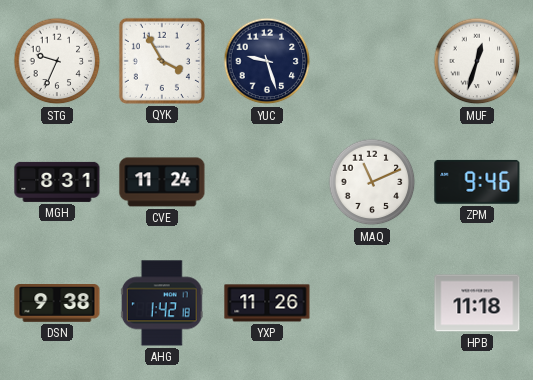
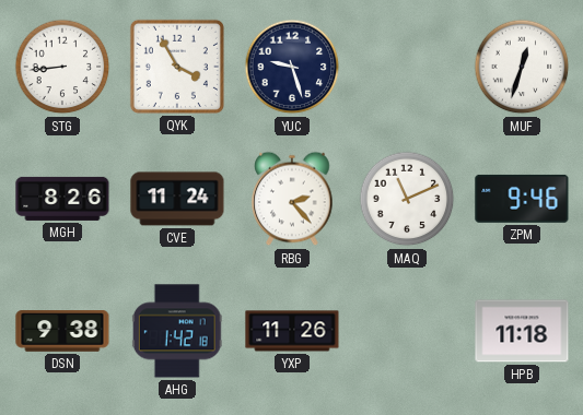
STG: 9:34 -> 8:44
MGH: 8:31 -> 8:26
RBG: none -> 2:23
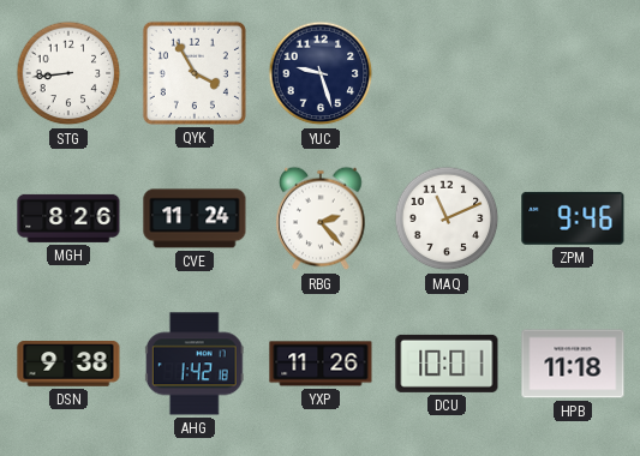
MUF: 12:33 -> none
DCU: none -> 10:01
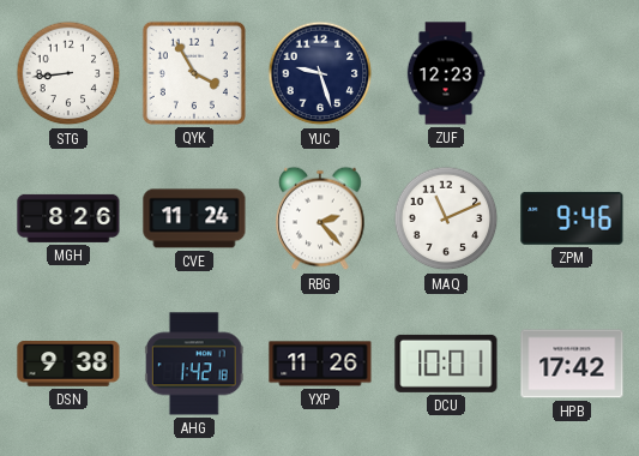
ZUF: none -> 12:23
HPB: 11:18 -> 17:42
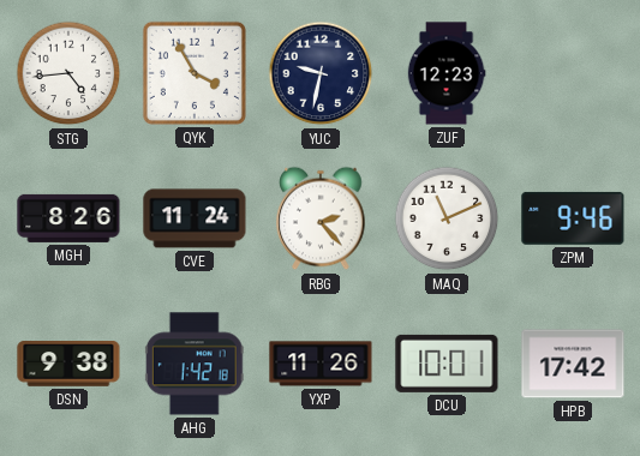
STG: 8:44 -> 4:44
YUC: 9:27 -> 9:32
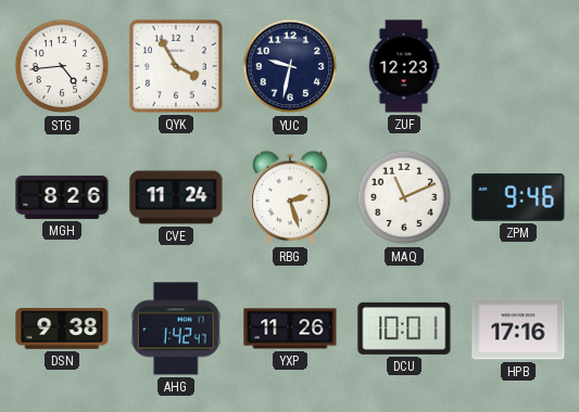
RBG: 2:23 -> 2:27
AHG: 1:42:18 -> 1:42:47
HPB: 17:42 -> 17:16
